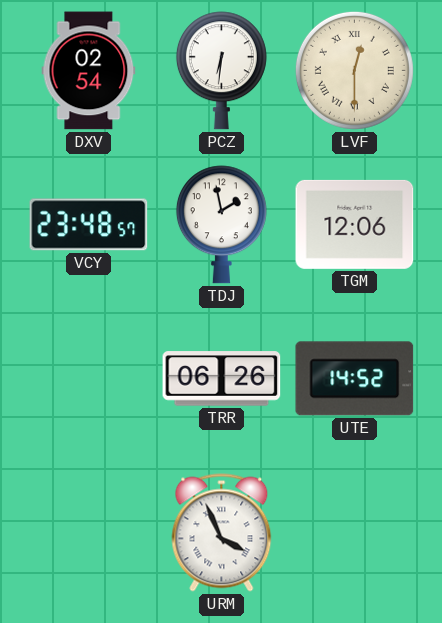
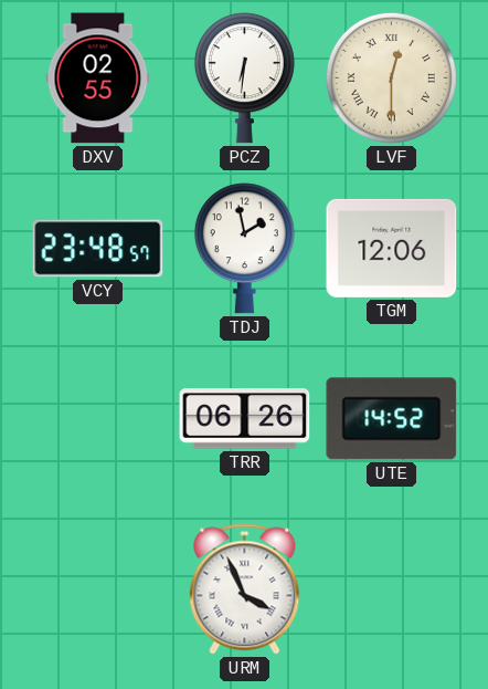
DXV: 02:54 -> 02:55
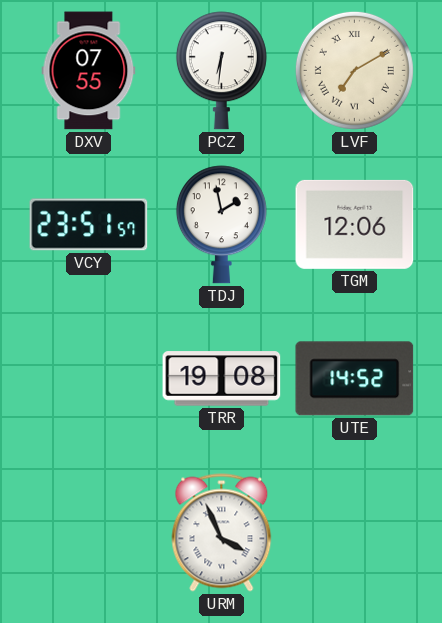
DXV: 02:55 -> 07:55
LVF: 12:30 -> 7:10
VCY: 23:48 -> 23:51
TRR: 06:26 -> 19:08
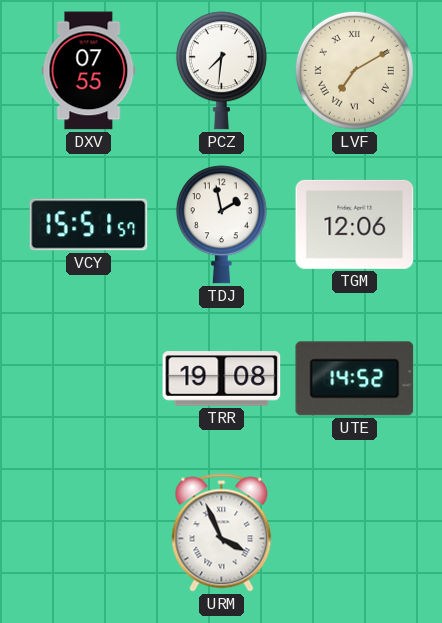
PCZ: 6:31 -> 7:31
VCY: 23:51 -> 15:51
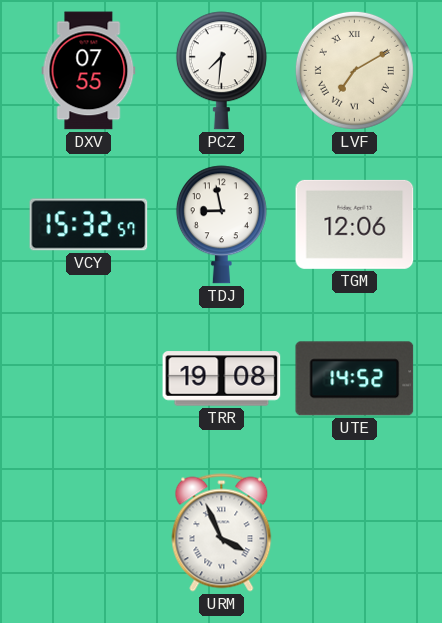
VCY: 15:51 -> 15:32
TDJ: 1:58 -> 8:58
